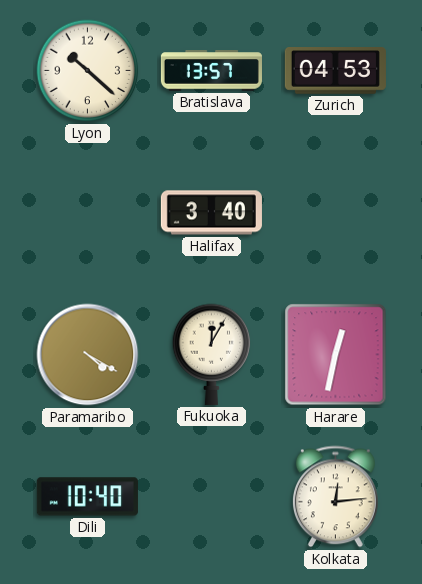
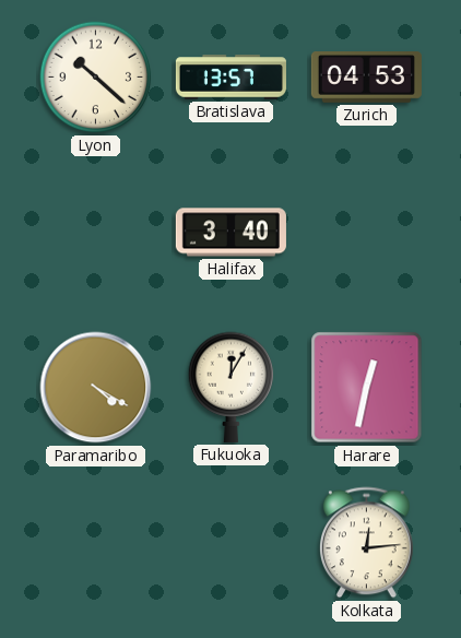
Dili: 10:40 -> none
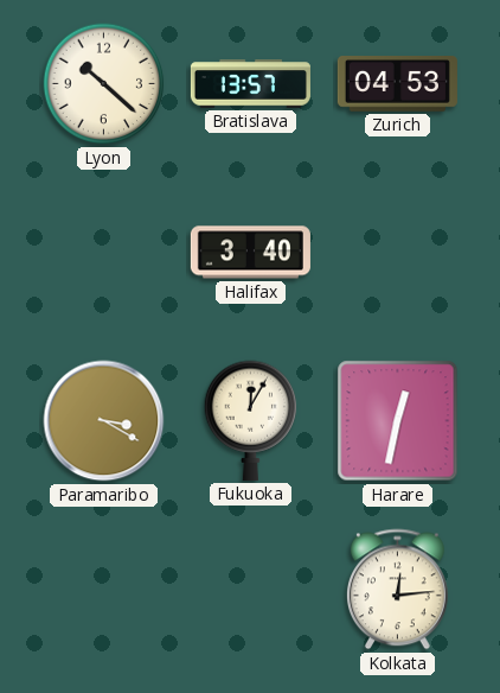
Paramaribo: 4:20 -> 3:20
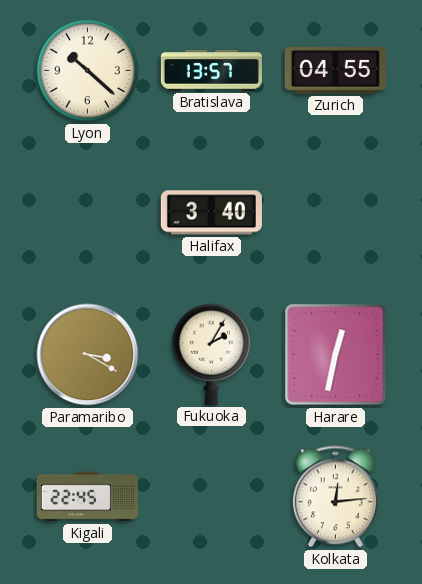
Zurich: 04:53 -> 04:55
Fukuoka: 12:05 -> 2:05
Kigali: none -> 22:45
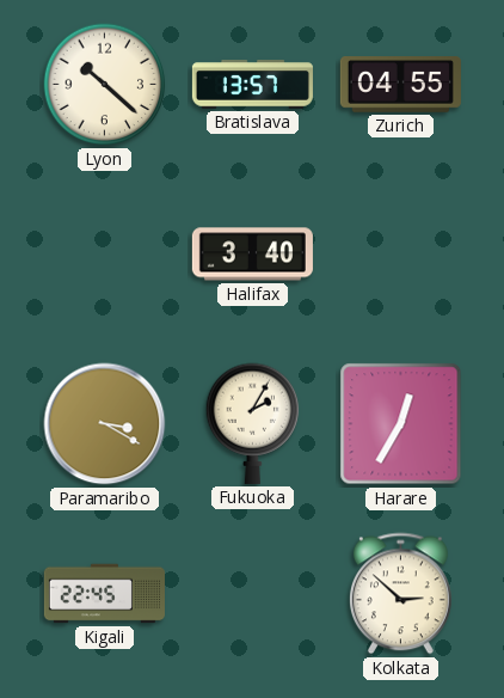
Harare: 12:32 -> 12:35
Kolkata: 12:14 -> 2:52
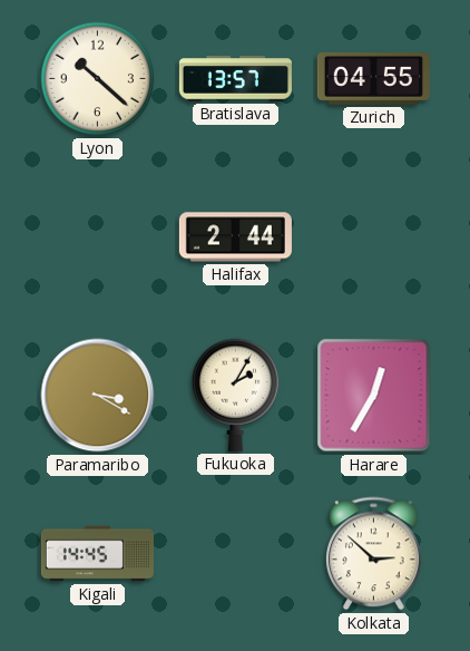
Halifax: 3:40 -> 2:44
Kigali: 22:45 -> 14:45
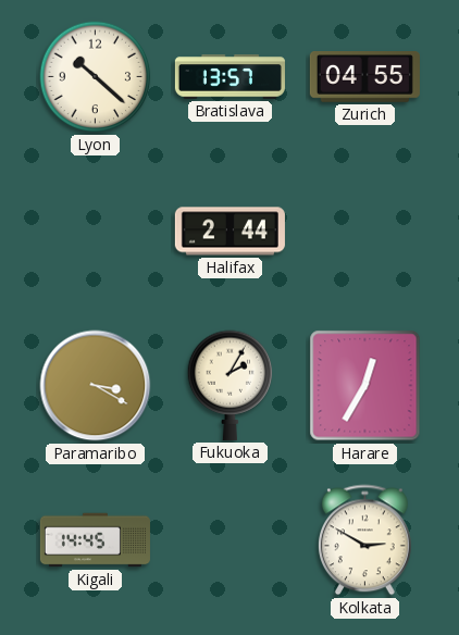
Kolkata: 2:52 -> 2:50
